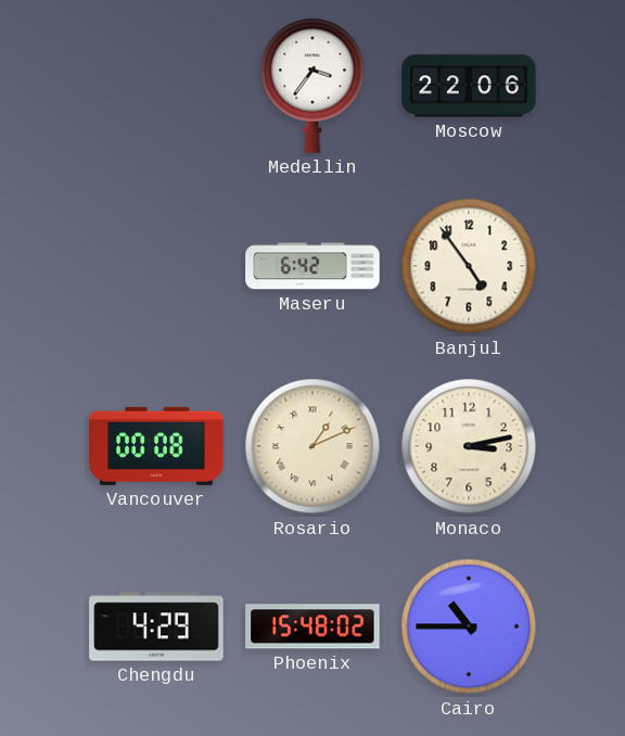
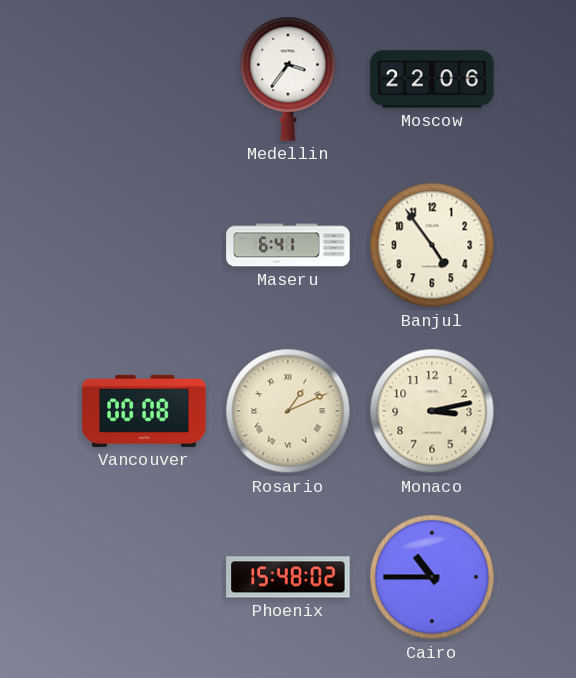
Maseru: 6:42 -> 6:41
Chengdu: 4:29 -> none
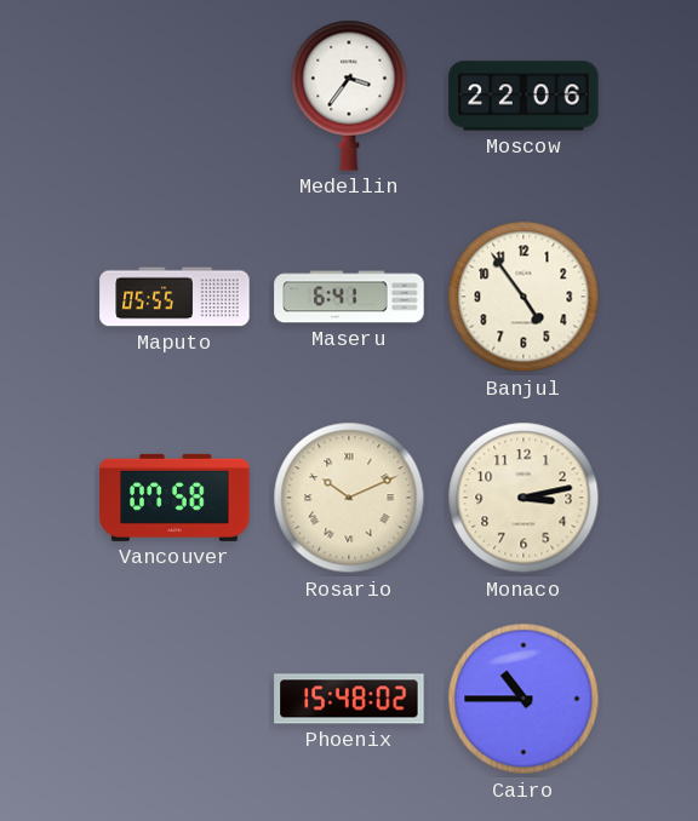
Maputo: none -> 05:55
Vancouver: 00:08 -> 07:58
Rosario: 1:11 -> 10:11
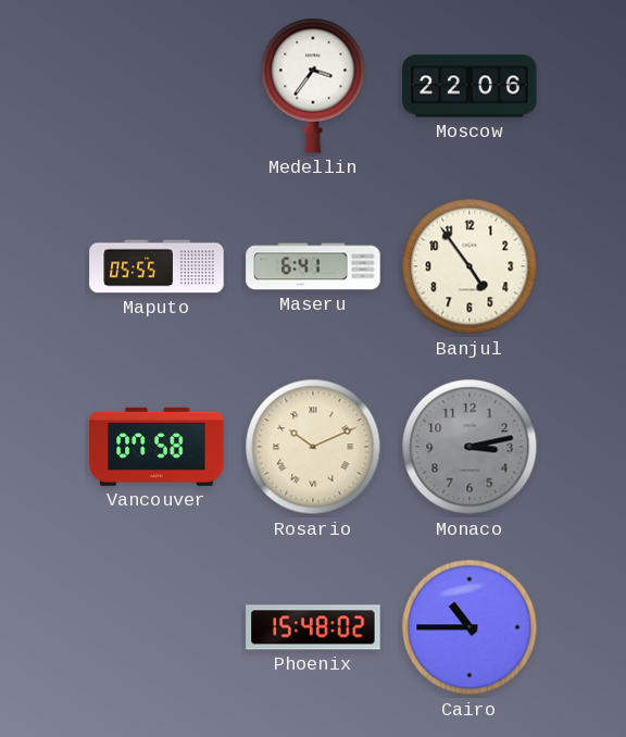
Monaco dial: cream -> grey
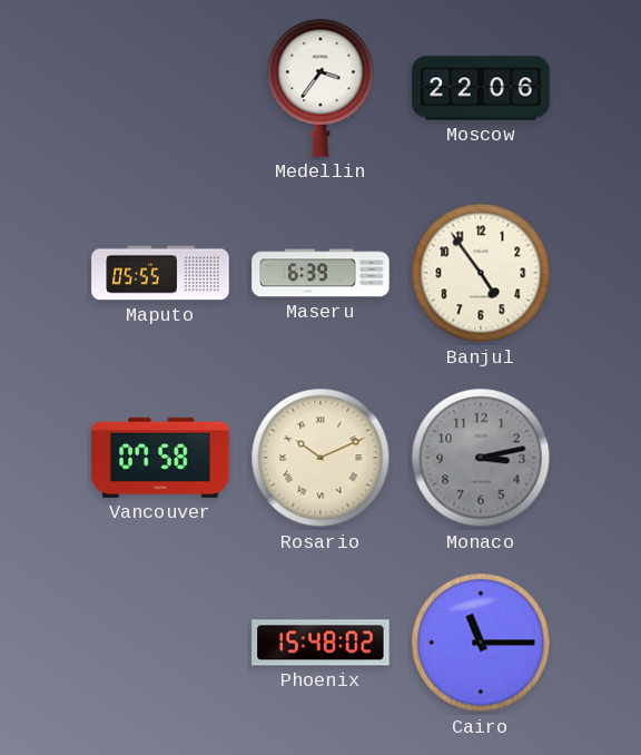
Maseru: 6:41 -> 6:39
Cairo: 10:45 -> 11:15
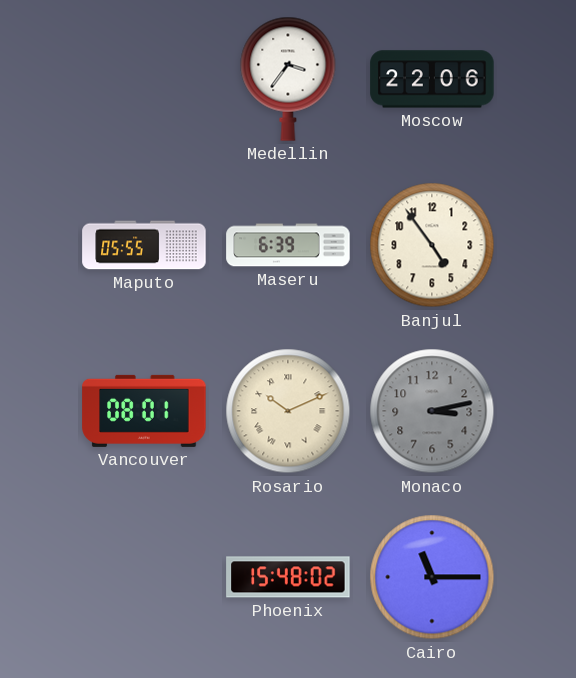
Vancouver: 07:58 -> 08:01
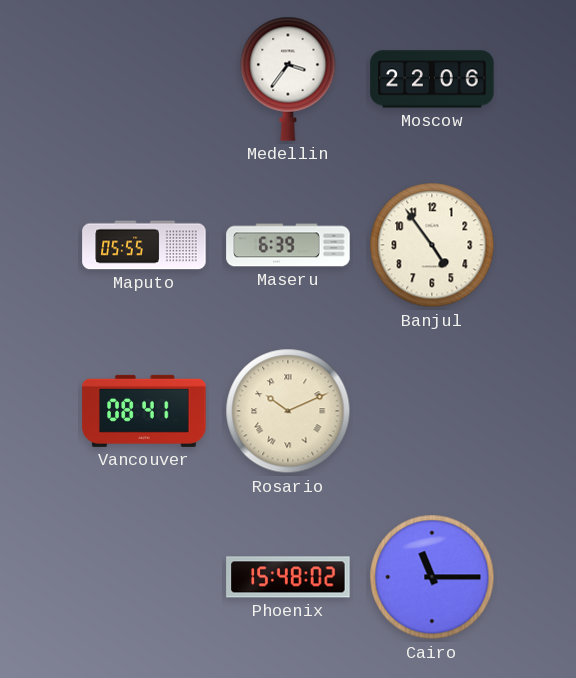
Vancouver: 08:01 -> 08:41
Monaco: 3:13 -> none
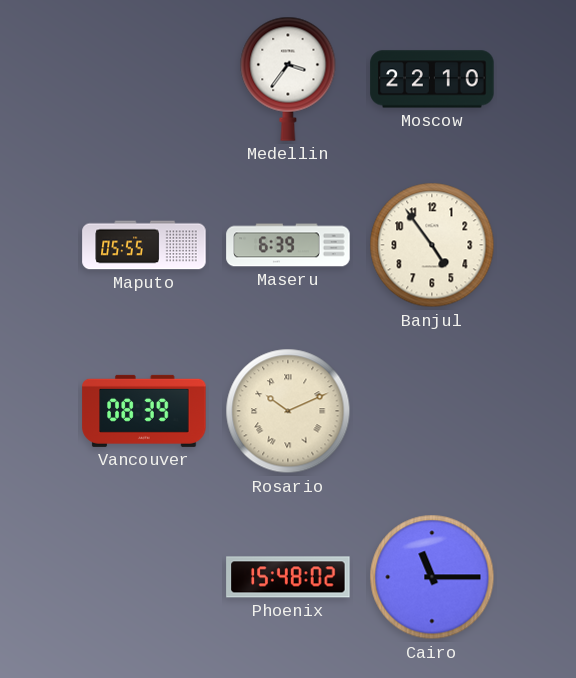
Moscow: 22:06 -> 22:10
Vancouver: 08:41 -> 08:39
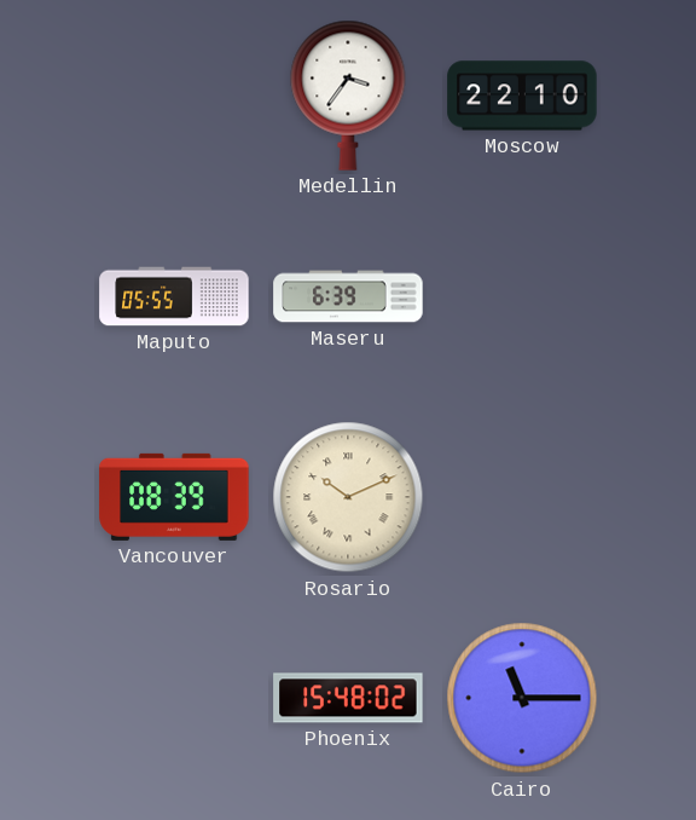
Banjul: 4:54 -> none
